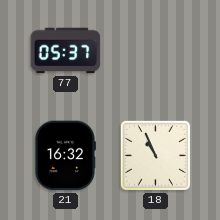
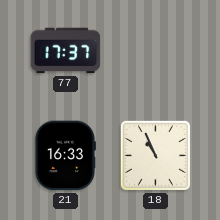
77: 05:37 -> 17:37
21: 16:32 -> 16:33
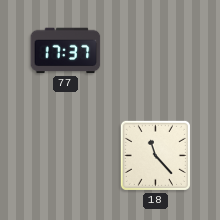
21: 16:33 -> none
18: 10:56 -> 11:23
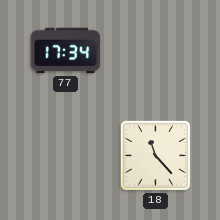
77: 17:37 -> 17:34
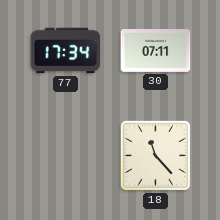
30: none -> 07:11
